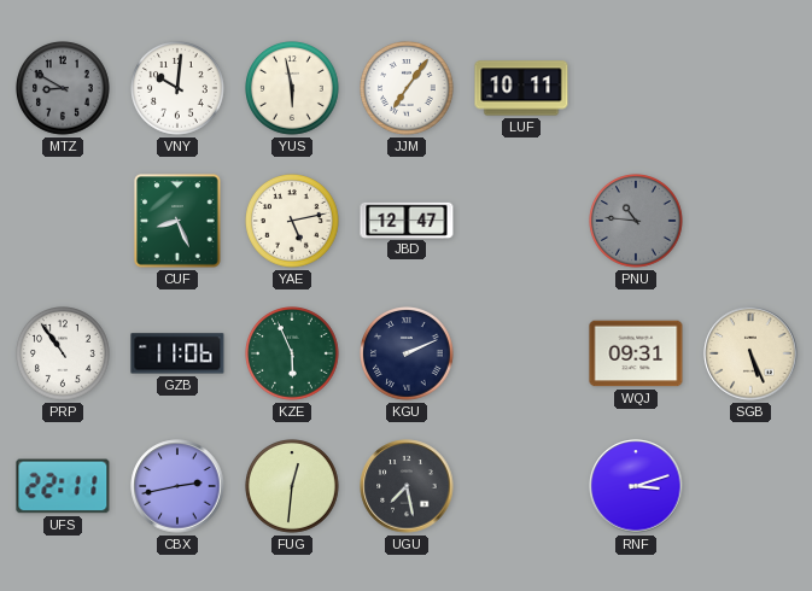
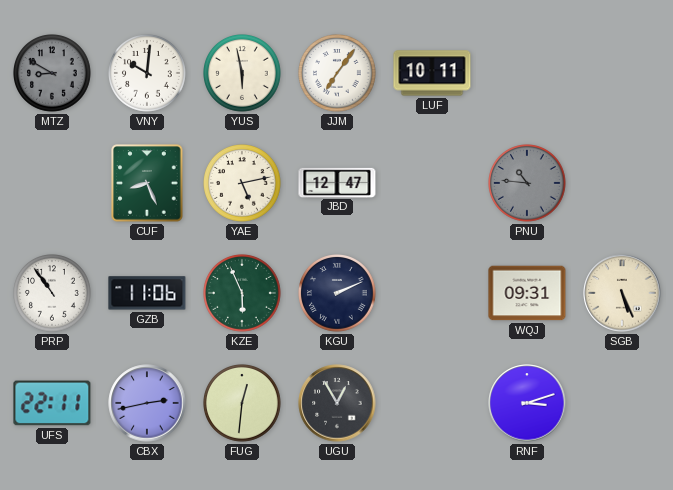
UGU: 7:28 -> 12:55
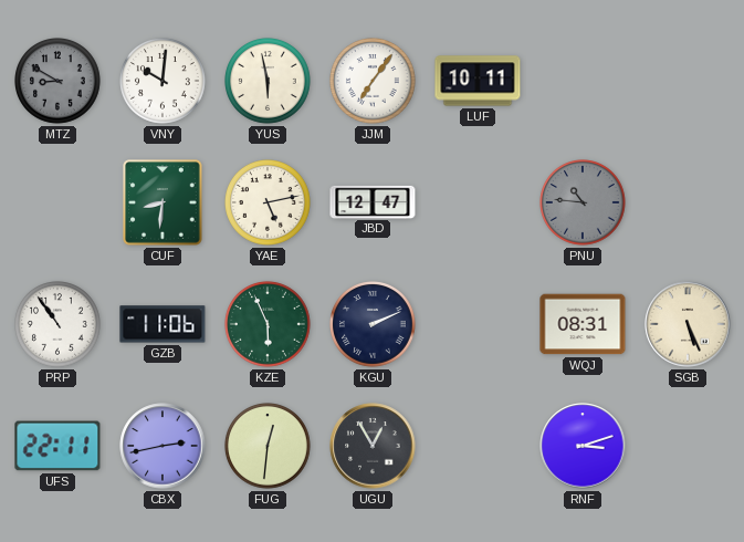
CUF: 8:26 -> 8:31
WQJ: 09:31 -> 08:31
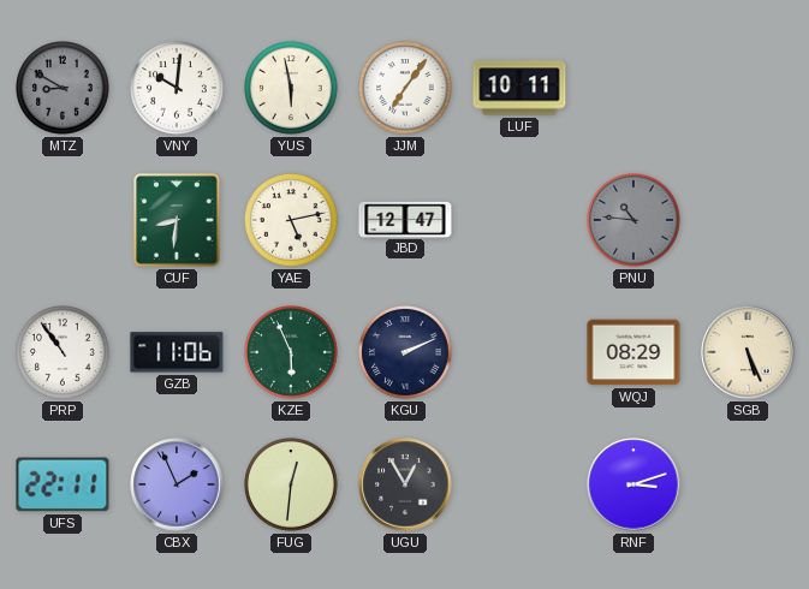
WQJ: 08:31 -> 08:29
CBX: 2:43 -> 1:56
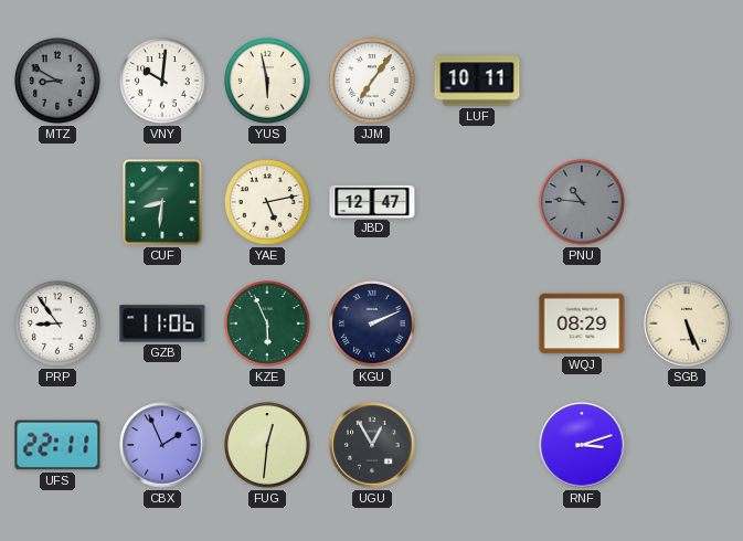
PRP: 10:54 -> 8:54
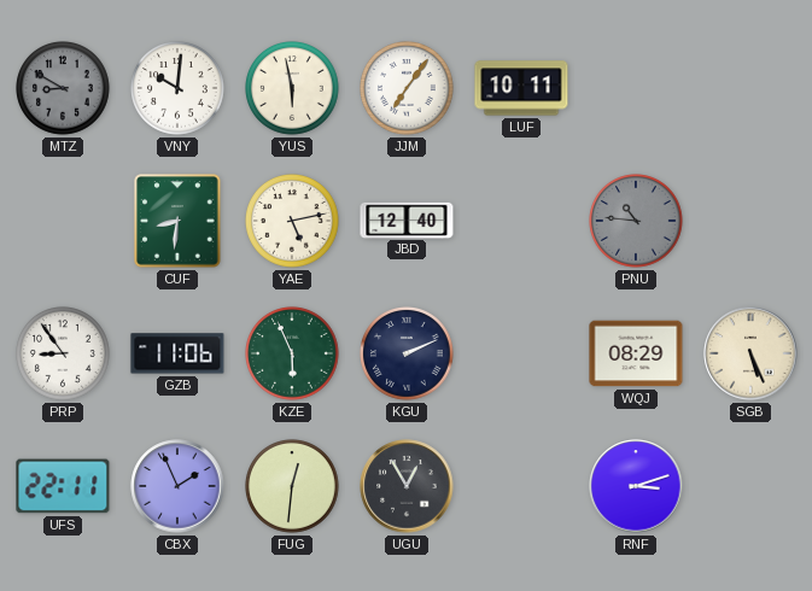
JBD: 12:47 -> 12:40
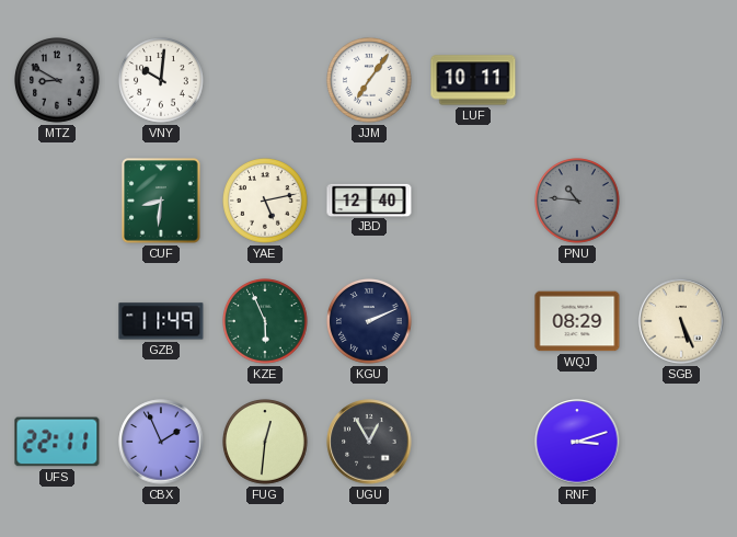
YUS: 5:58 -> none
PRP: 8:54 -> none
GZB: 11:06 -> 11:49
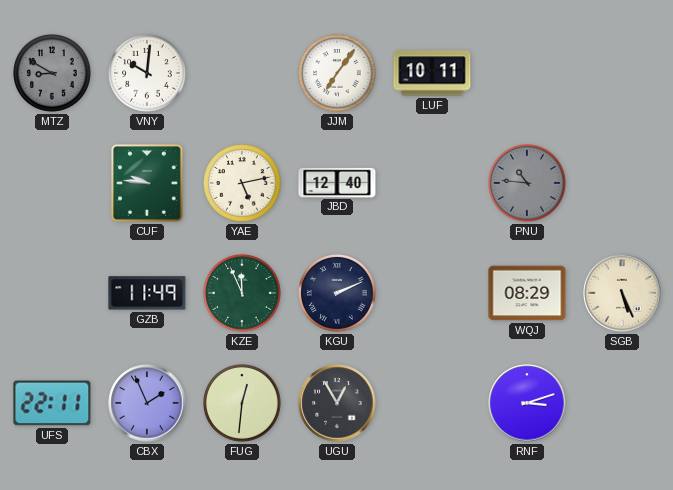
CUF: 8:31 -> 9:46
KZE: 5:56 -> 11:56
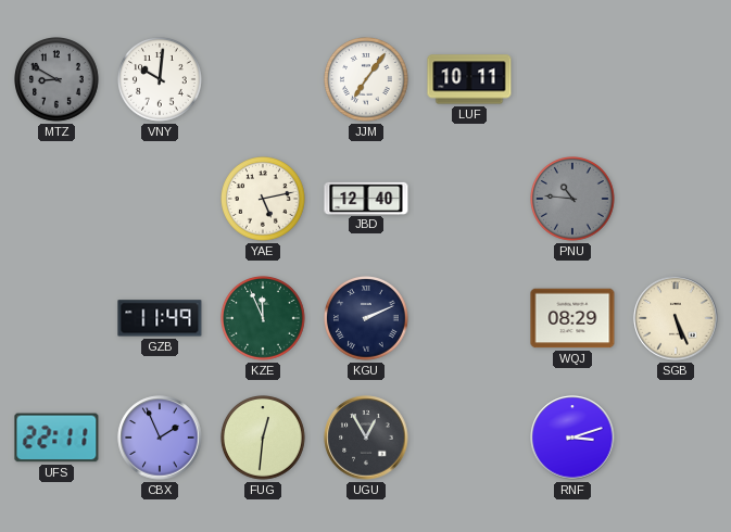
CUF: 9:46 -> none
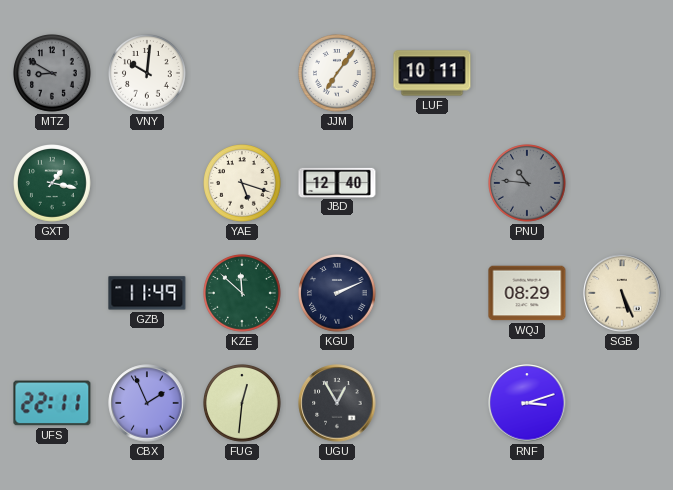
GXT: none -> 1:17
YAE: 5:13 -> 5:18
KZE: 11:56 -> 11:52
